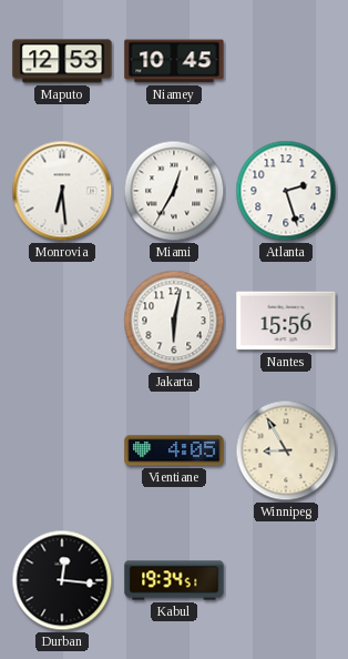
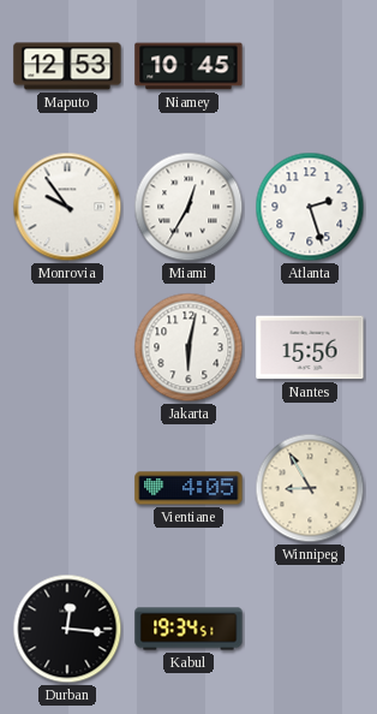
Monrovia: 6:29 -> 9:54
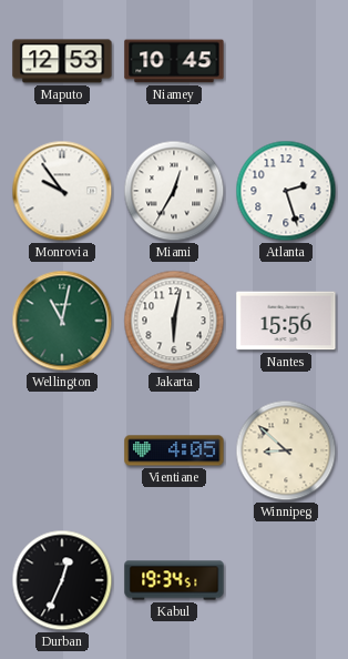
Wellington: none -> 11:02
Winnipeg: 8:55 -> 8:52
Durban: 12:16 -> 12:34
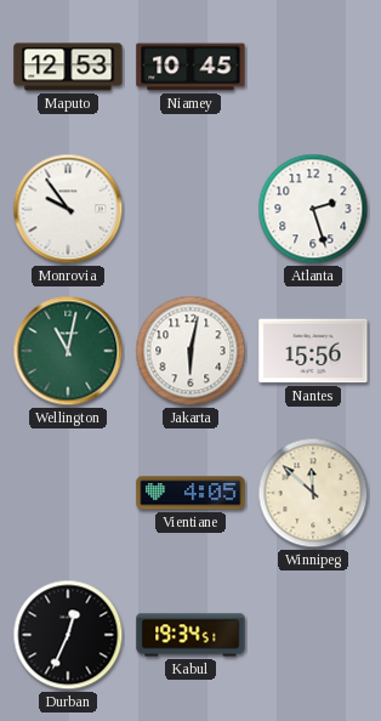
Miami: 12:35 -> none
Winnipeg: 8:52 -> 11:52
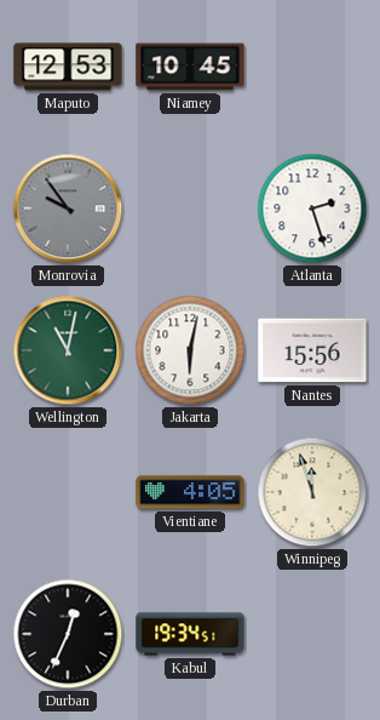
Monrovia dial: white -> grey
Winnipeg: 11:52 -> 11:57
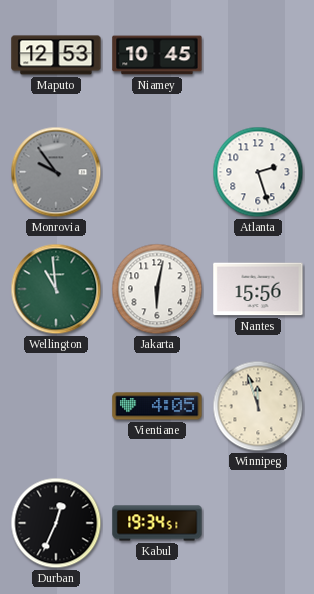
Wellington: 11:02 -> 10:59
